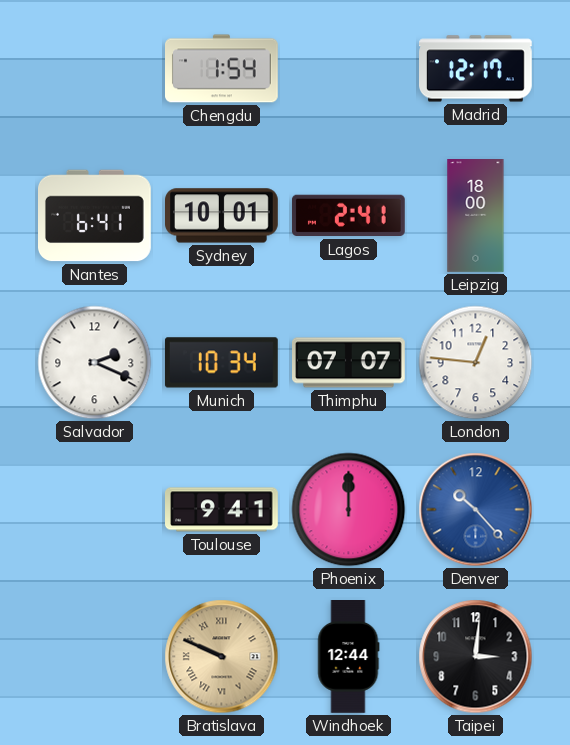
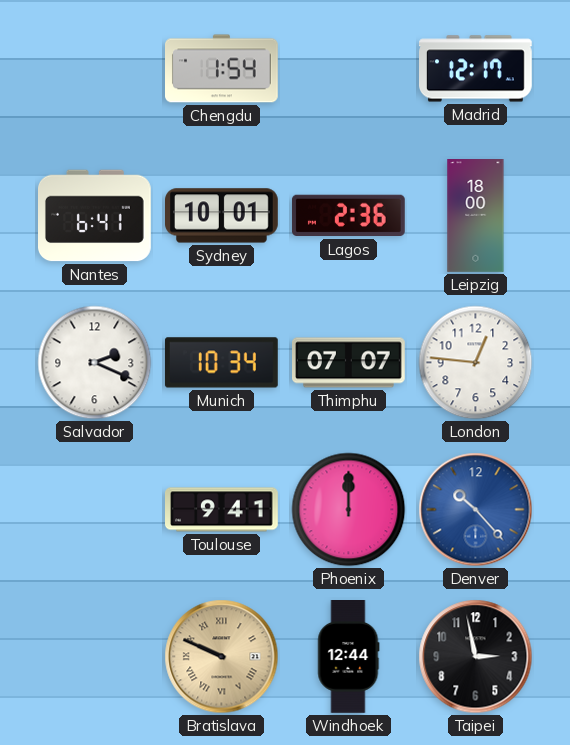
Lagos: 2:41 -> 2:36
Taipei: 3:01 -> 2:58
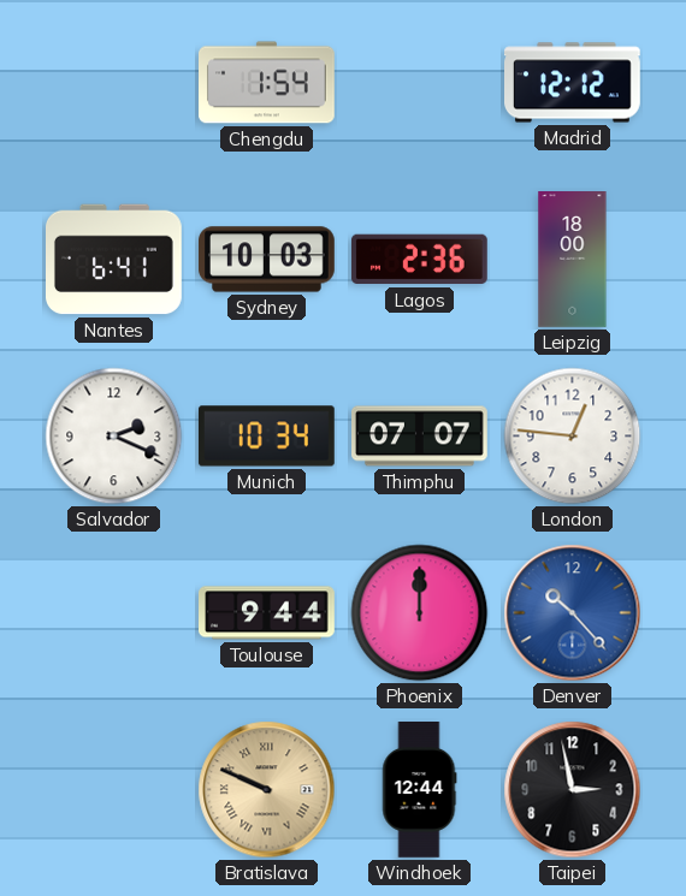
Madrid: 12:17 -> 12:12
Sydney: 10:01 -> 10:03
Toulouse: 9:41 -> 9:44
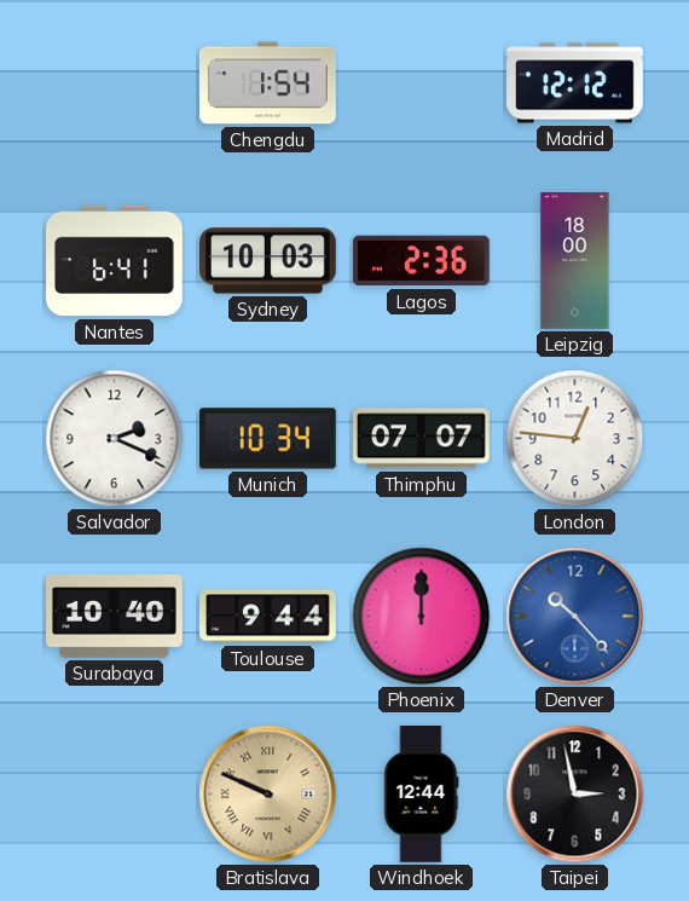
Surabaya: none -> 10:40
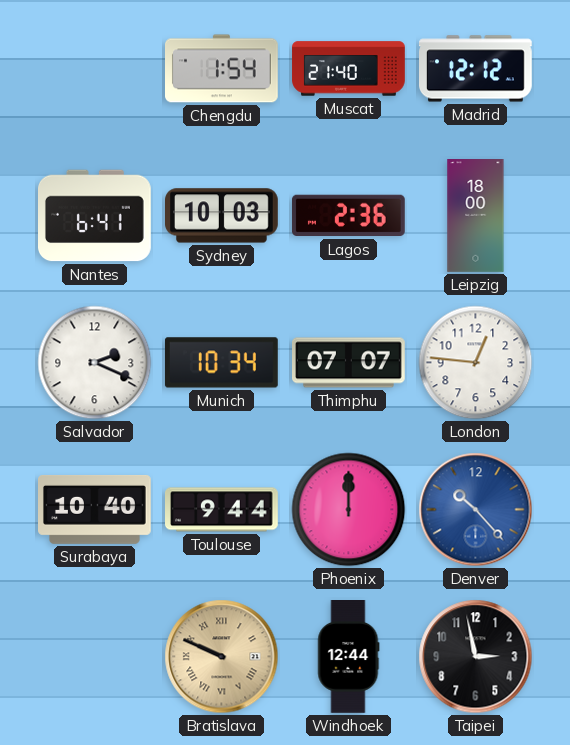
Muscat: none -> 21:40
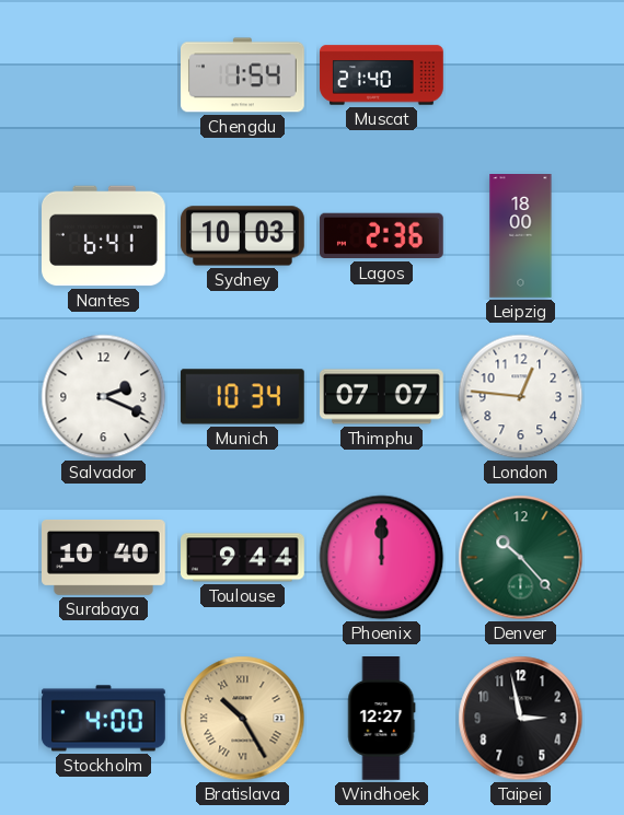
Madrid: 12:12 -> none
Denver dial: blue -> green
Stockholm: none -> 4:00
Bratislava: 9:49 -> 10:25
Windhoek: 12:44 -> 12:27
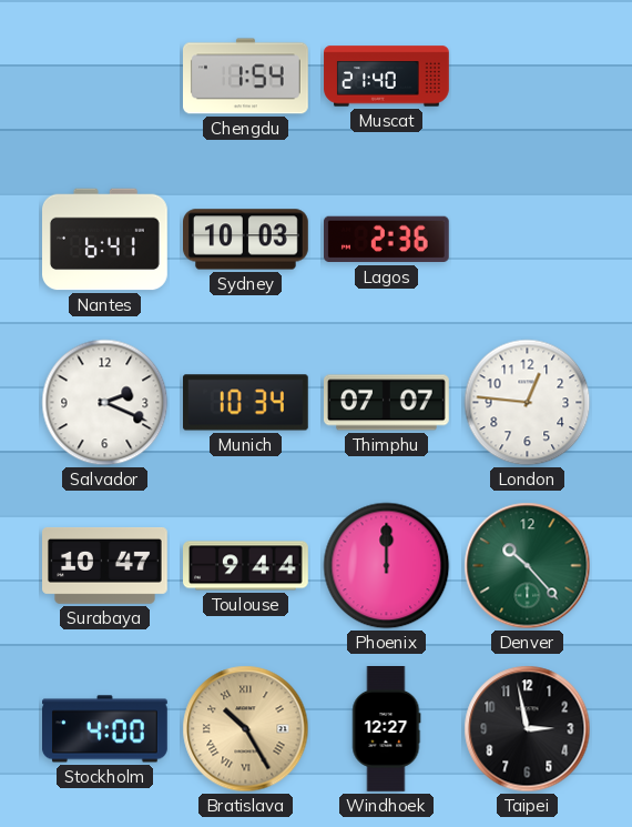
Leipzig: 18:00 -> none
Surabaya: 10:40 -> 10:47
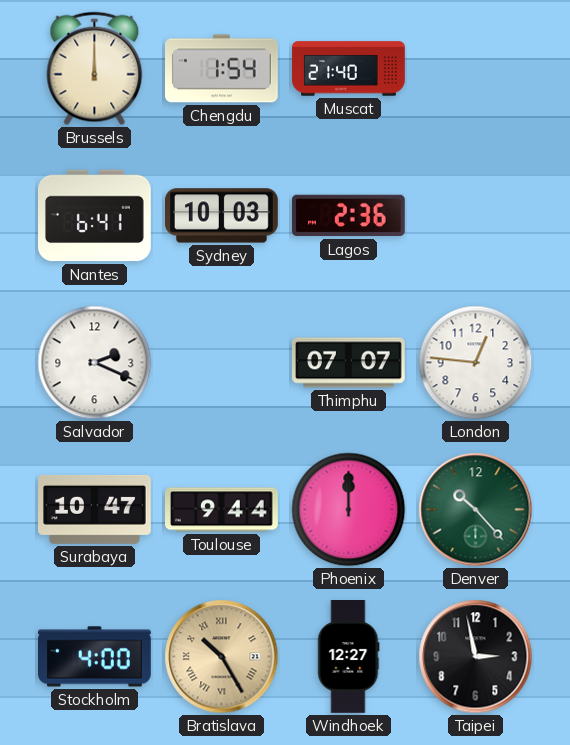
Brussels: none -> 12:00
Munich: 10:34 -> none
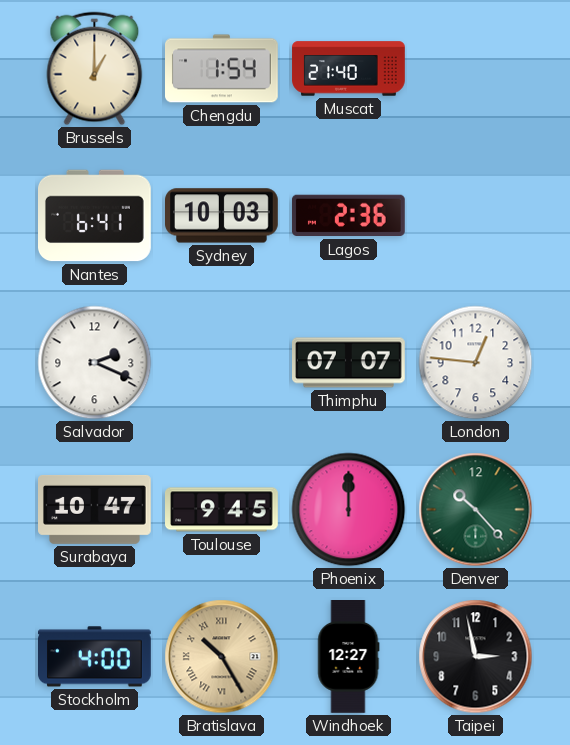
Brussels: 12:00 -> 1:00
Toulouse: 9:44 -> 9:45
